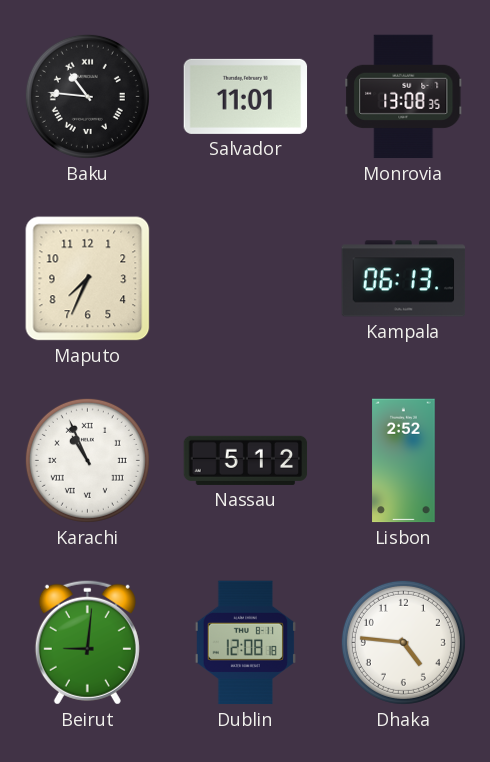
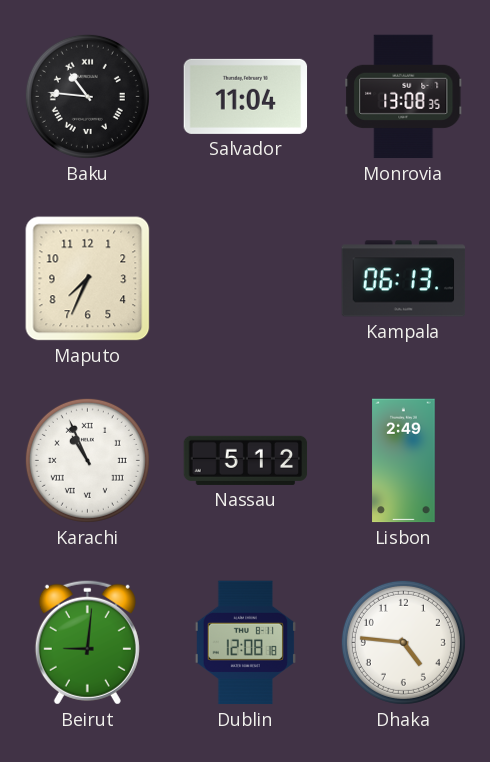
Salvador: 11:01 -> 11:04
Lisbon: 2:52 -> 2:49
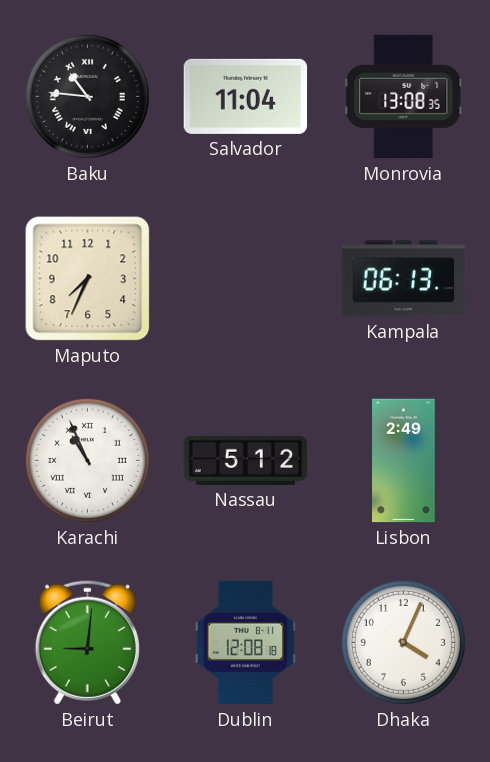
Dhaka: 4:46 -> 4:04
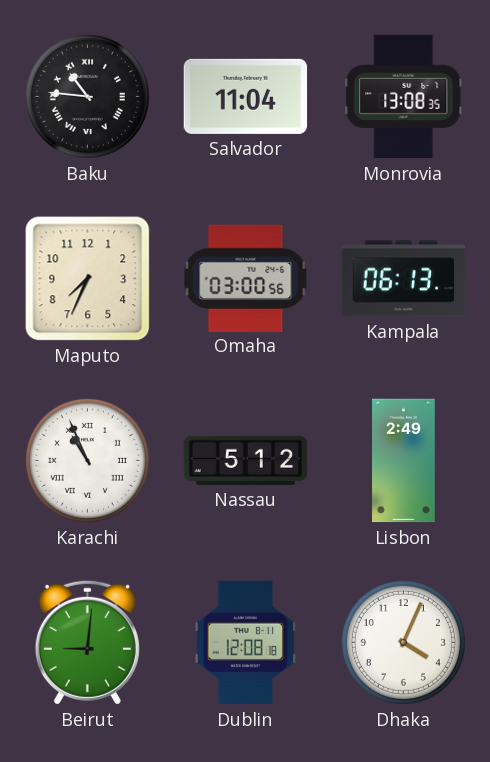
Omaha: none -> 03:00
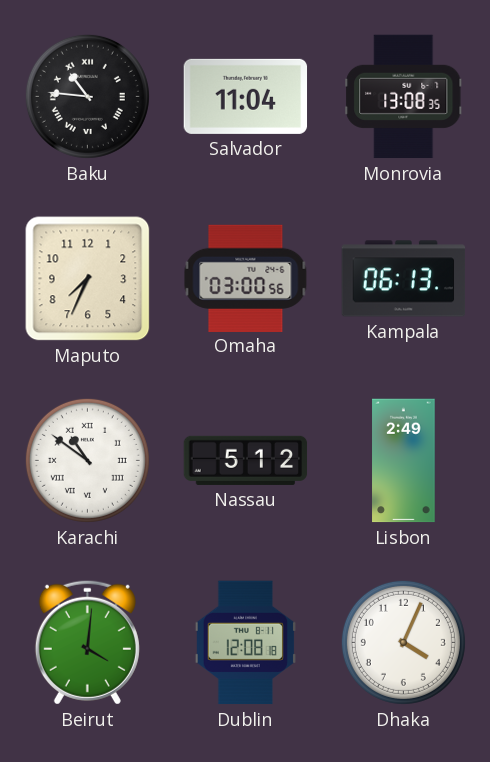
Karachi: 10:56 -> 10:51
Beirut: 9:01 -> 4:01
